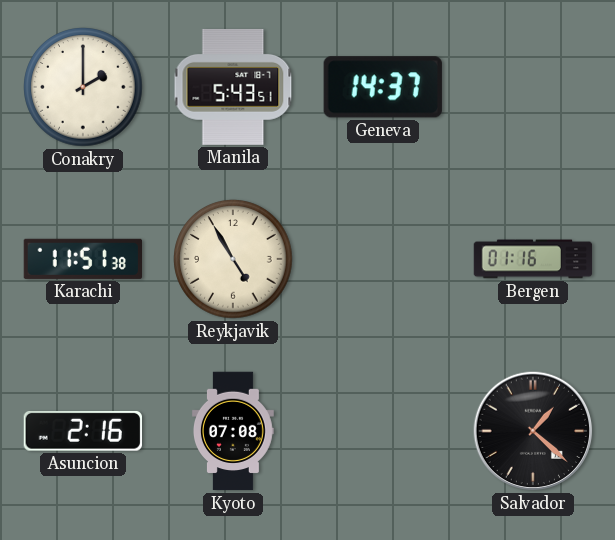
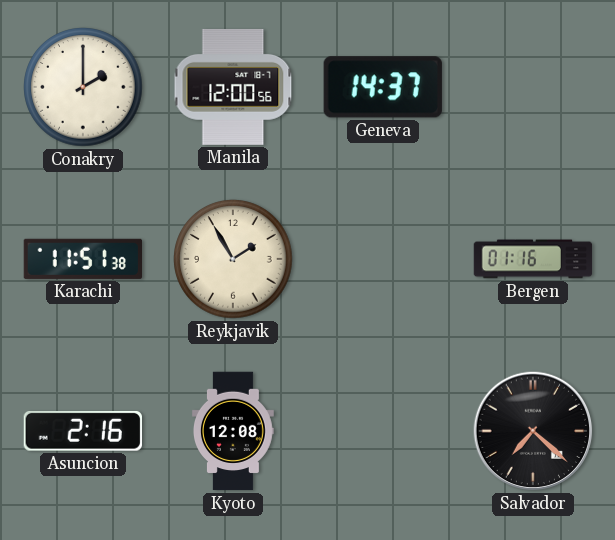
Manila: 5:43 -> 12:00
Reykjavik: 4:55 -> 1:55
Kyoto: 07:08 -> 12:08
Salvador: 1:22 -> 7:22
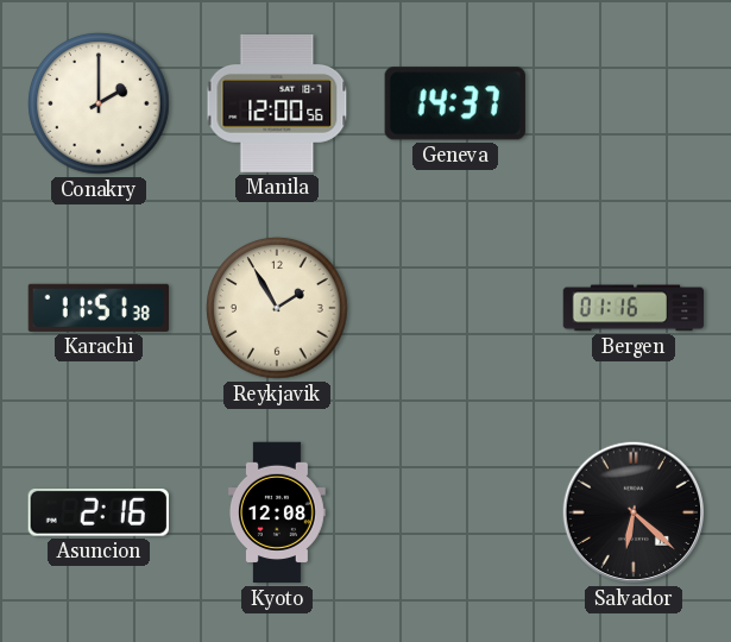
Salvador: 7:22 -> 6:22
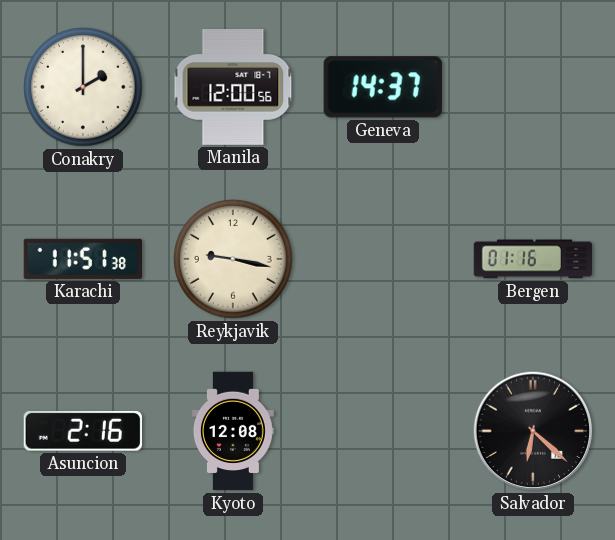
Reykjavik: 1:55 -> 9:17
